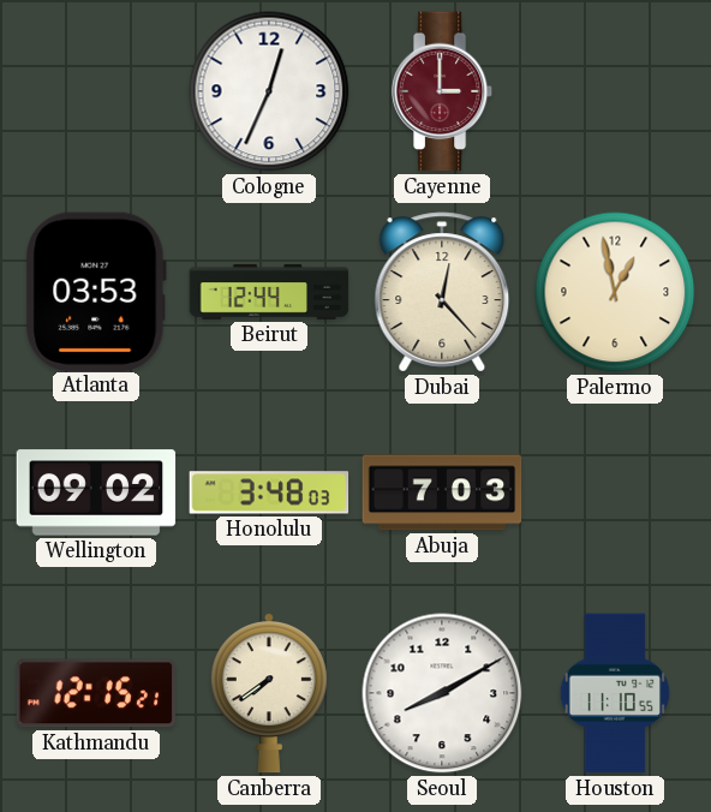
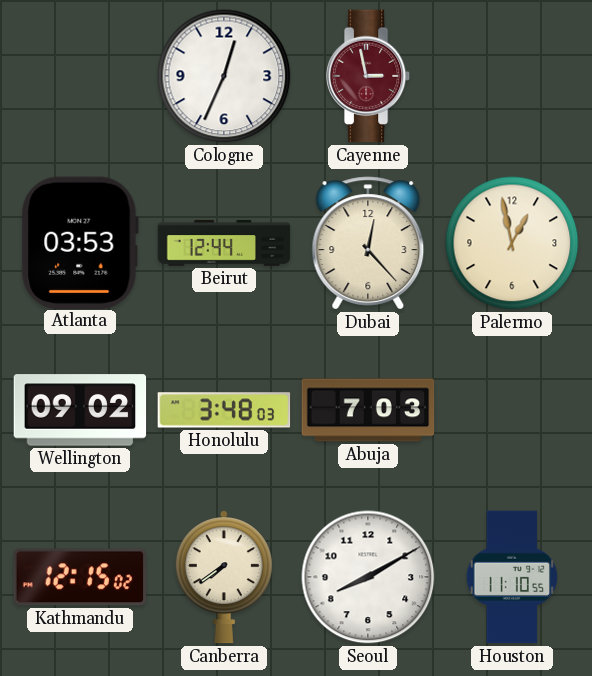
Cayenne: 3:00 -> 2:58
Kathmandu: 12:15:21 -> 12:15:02
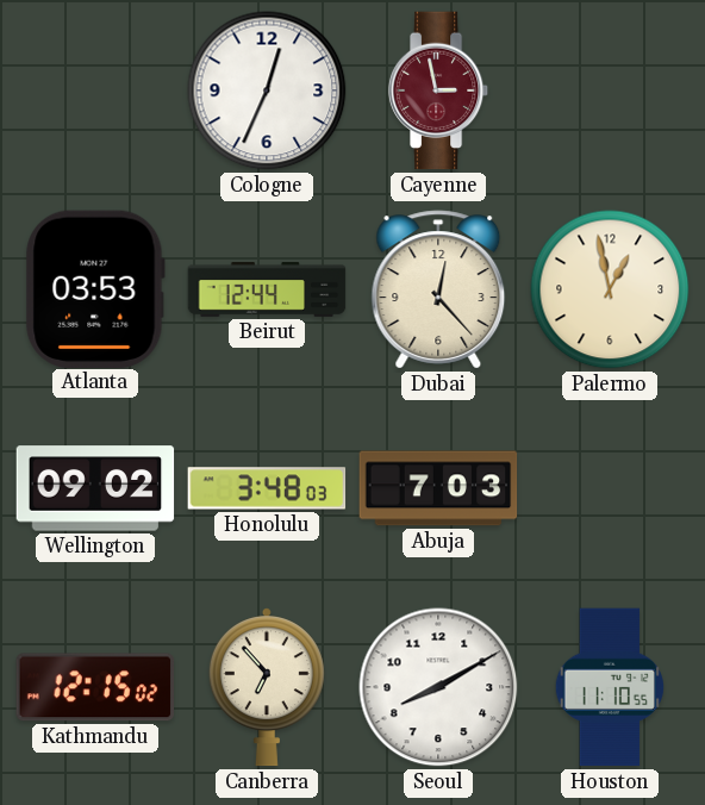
Canberra: 7:39 -> 6:53
